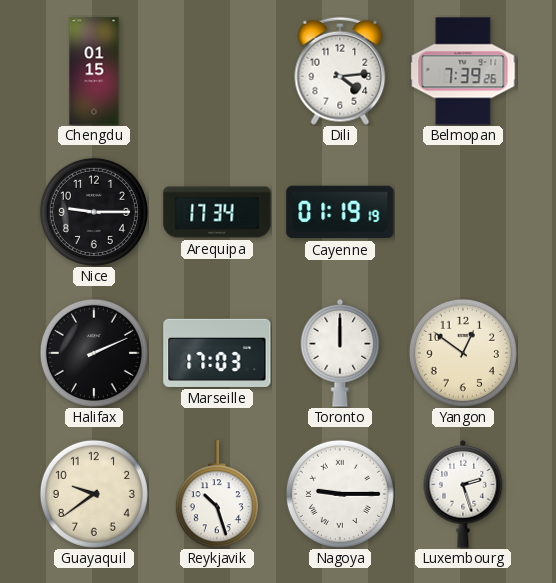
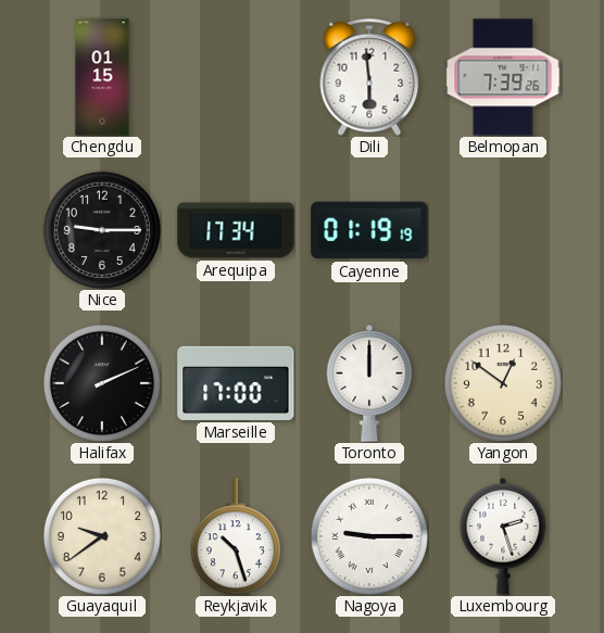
Dili: 4:14 -> 5:59
Marseille: 17:03 -> 17:00
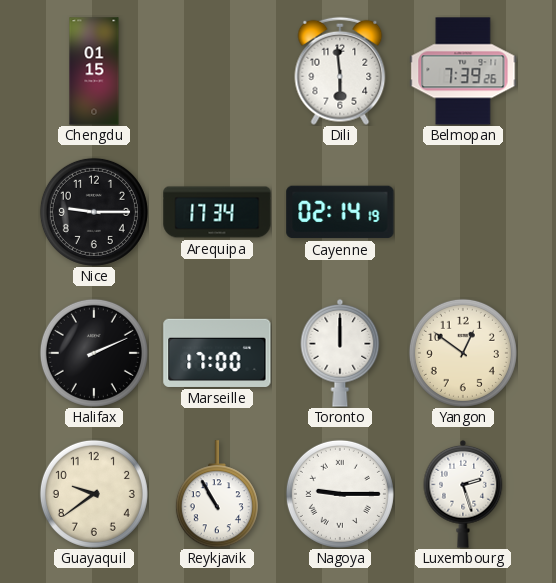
Cayenne: 01:19 -> 02:14
Reykjavik: 10:27 -> 10:55
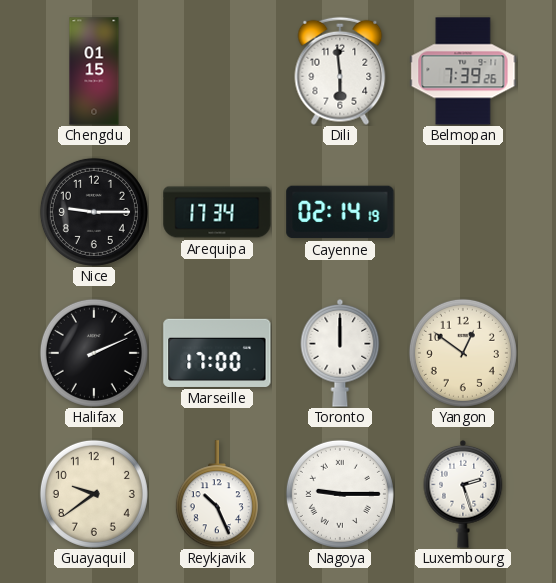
Reykjavik: 10:55 -> 10:26
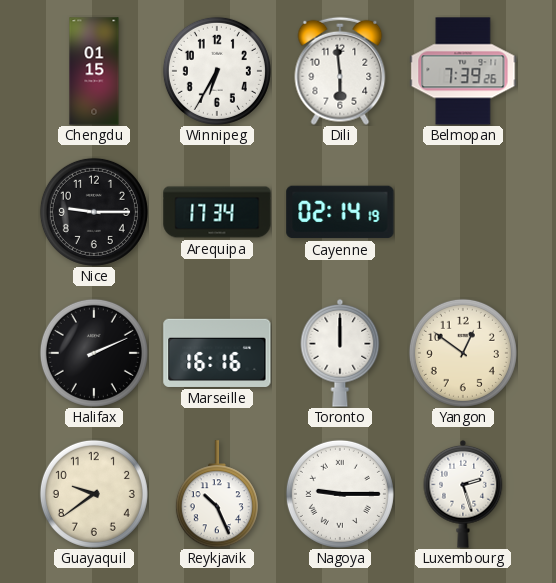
Winnipeg: none -> 6:35
Marseille: 17:00 -> 16:16
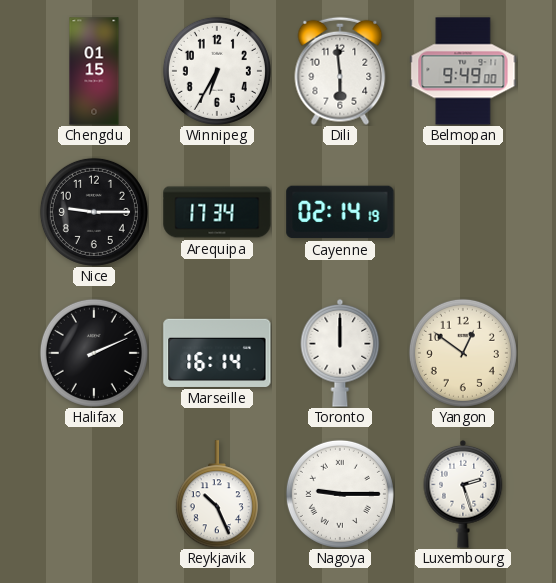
Belmopan: 7:39 -> 9:49
Marseille: 16:16 -> 16:14
Guayaquil: 9:39 -> none
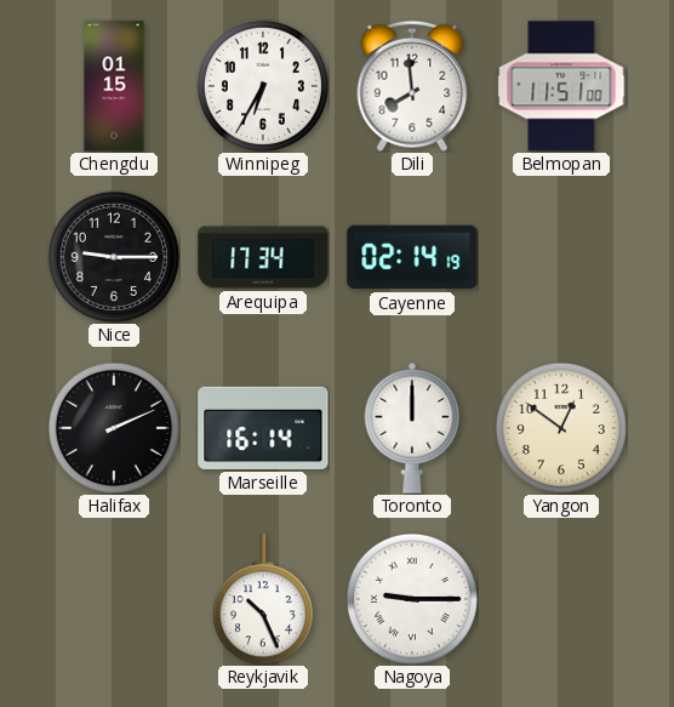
Dili: 5:59 -> 7:59
Belmopan: 9:49 -> 11:51
Luxembourg: 2:27 -> none
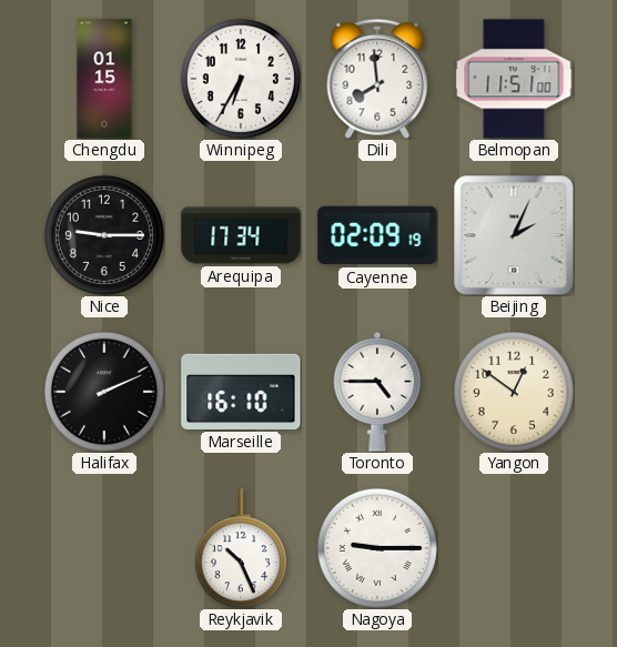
Cayenne: 02:14 -> 02:09
Beijing: none -> 2:04
Marseille: 16:14 -> 16:10
Toronto: 12:00 -> 4:45
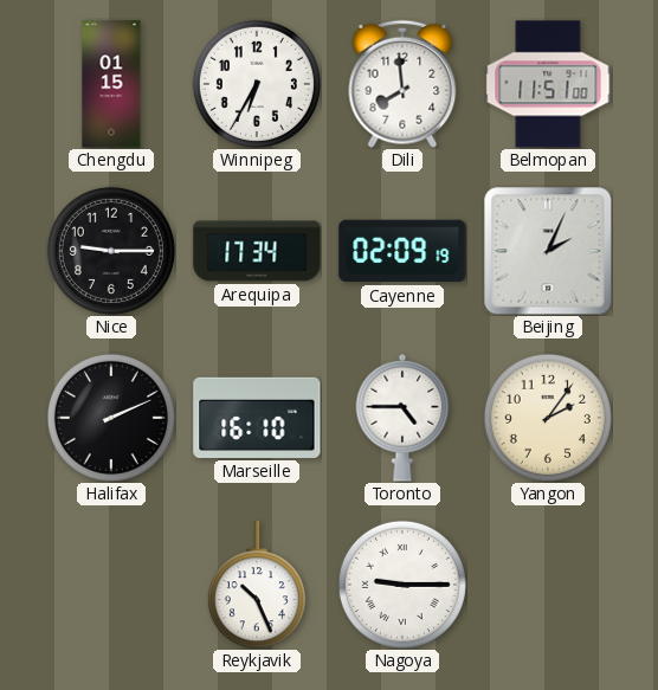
Yangon: 12:51 -> 2:06
